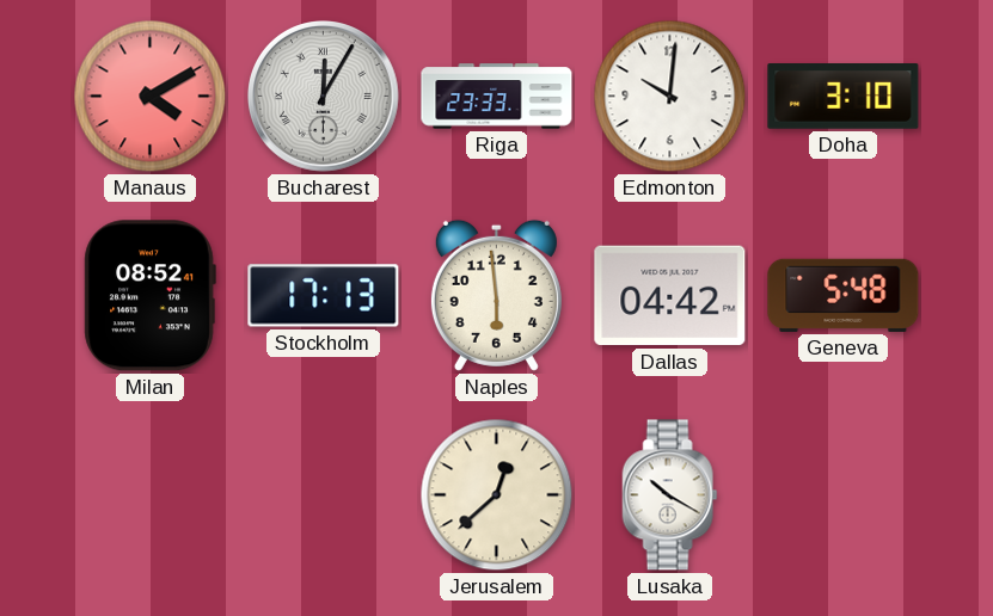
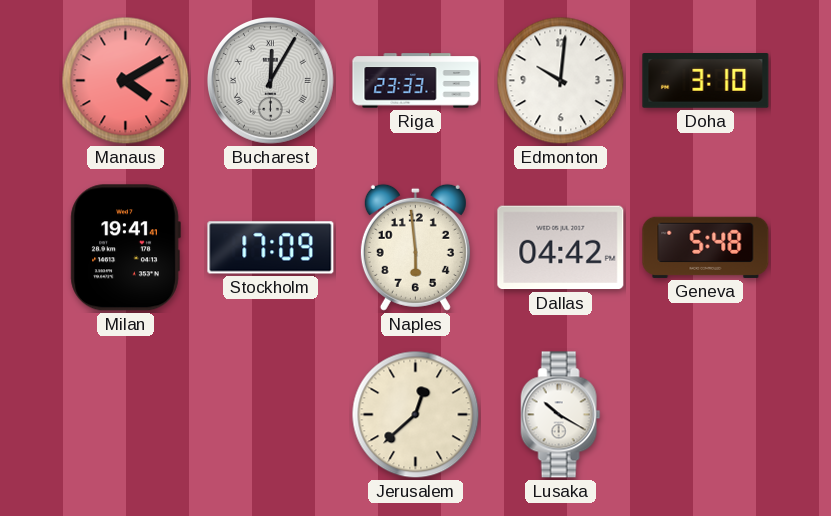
Milan: 08:52 -> 19:41
Stockholm: 17:13 -> 17:09
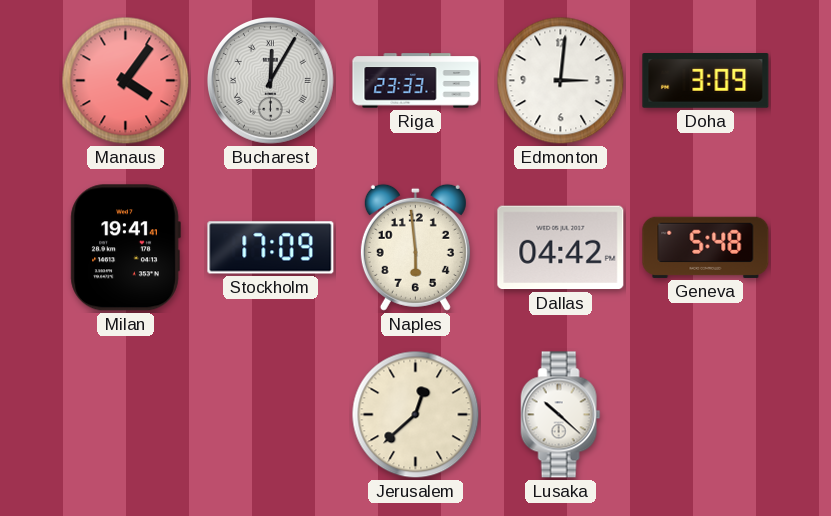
Manaus: 4:10 -> 4:06
Edmonton: 10:01 -> 3:01
Doha: 3:10 -> 3:09
Lusaka: 10:20 -> 10:22
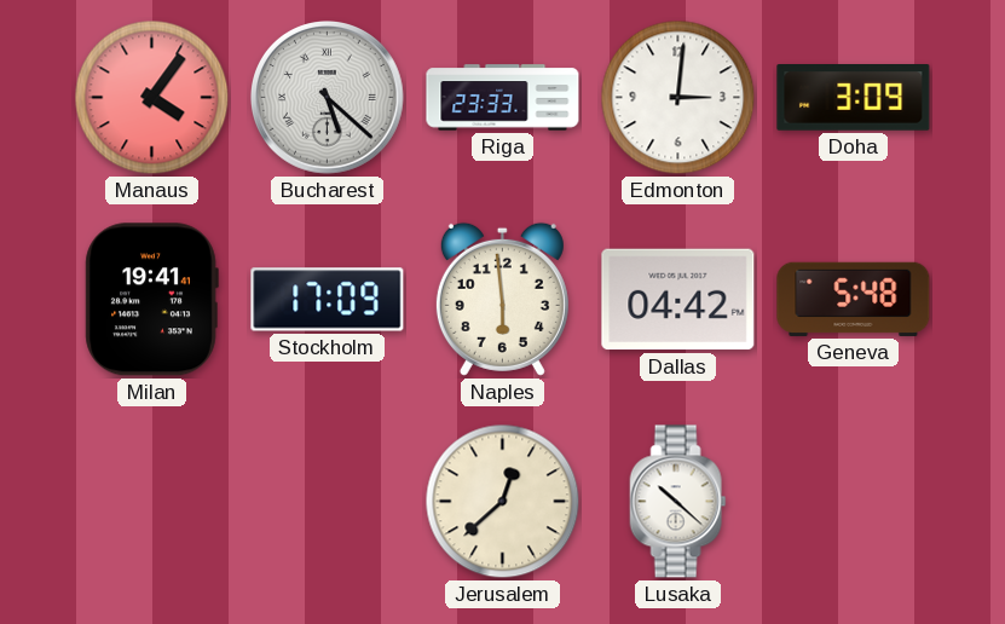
Bucharest: 12:05 -> 5:22
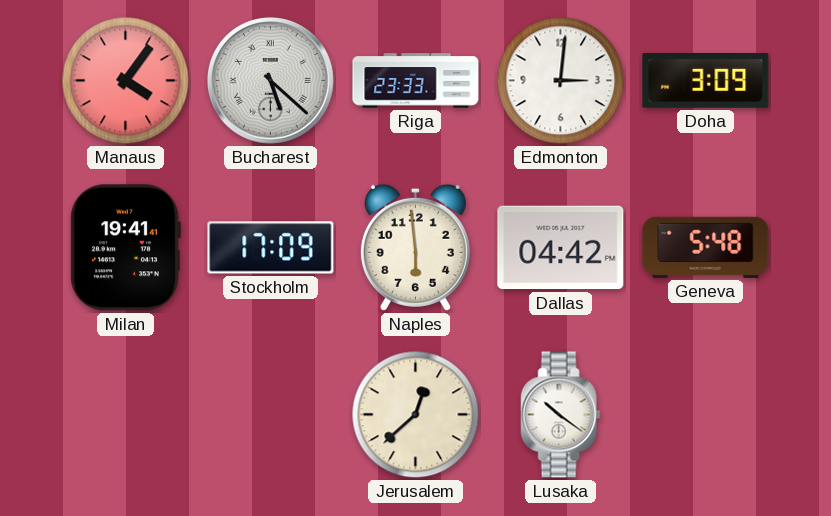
Lusaka: 10:22 -> 10:21
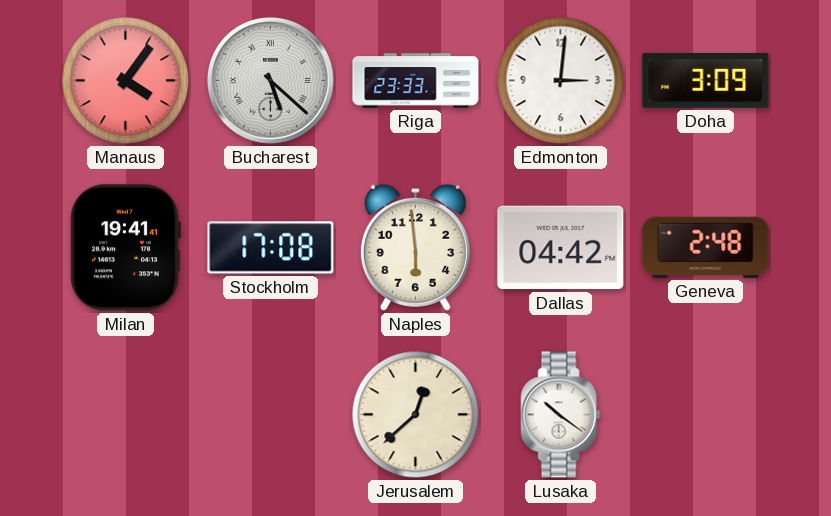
Stockholm: 17:09 -> 17:08
Geneva: 5:48 -> 2:48
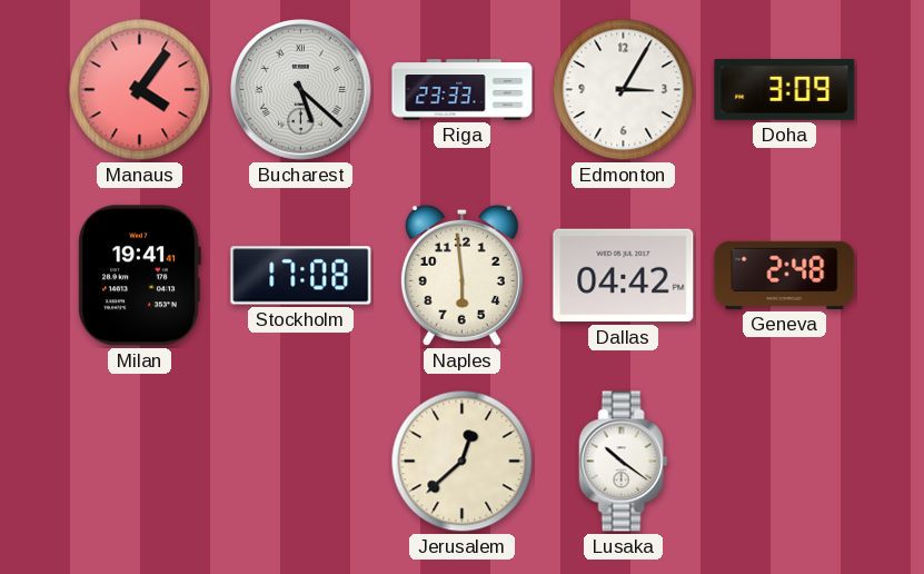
Edmonton: 3:01 -> 3:05
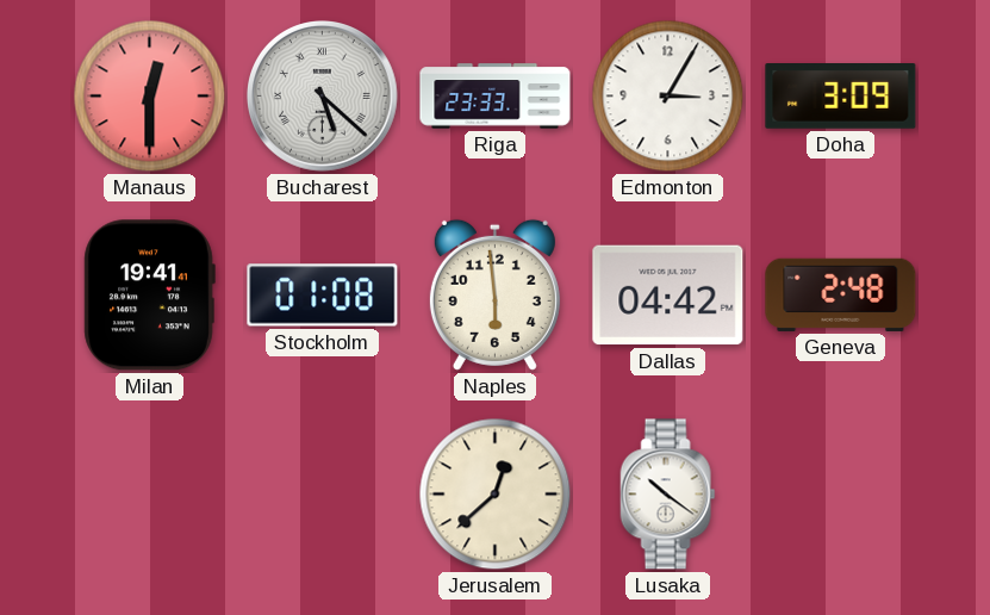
Manaus: 4:06 -> 12:30
Stockholm: 17:08 -> 01:08
